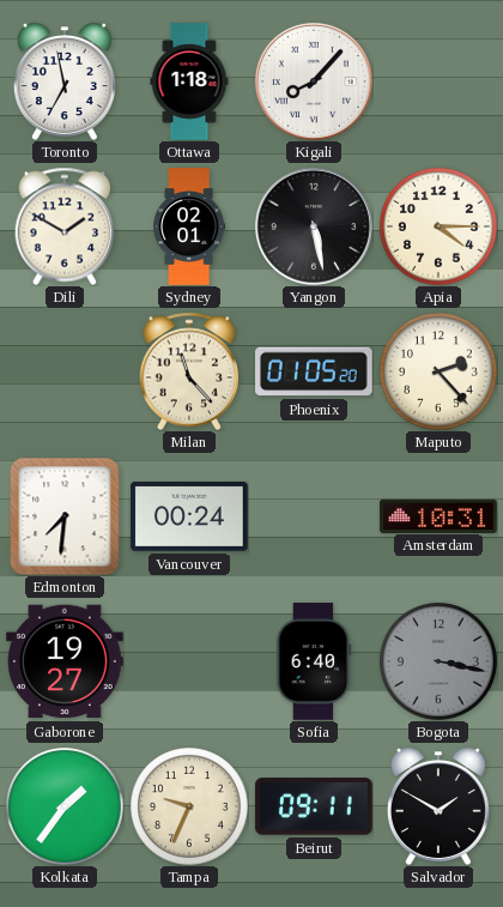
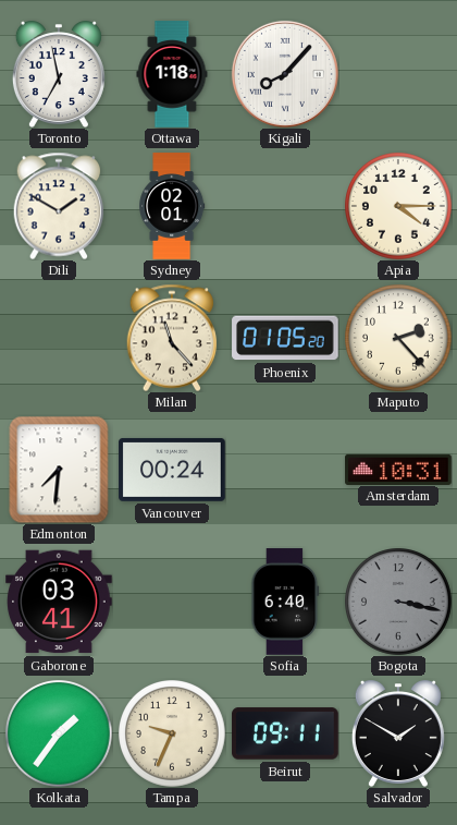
Yangon: 5:28 -> none
Gaborone: 19:27 -> 03:41
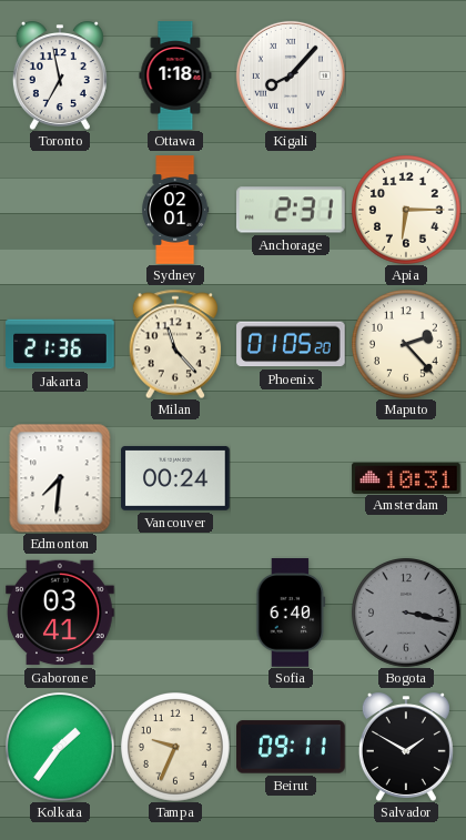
Dili: 1:50 -> none
Anchorage: none -> 2:31
Apia: 4:15 -> 6:15
Jakarta: none -> 21:36
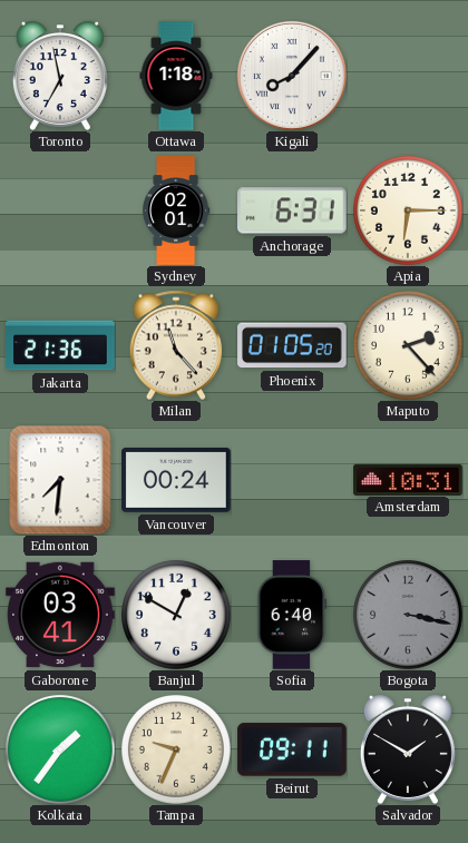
Anchorage: 2:31 -> 6:31
Banjul: none -> 12:50
